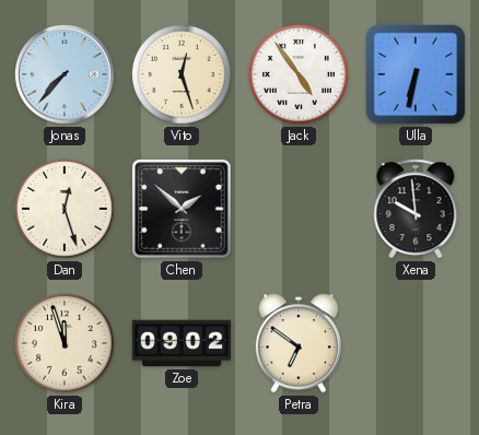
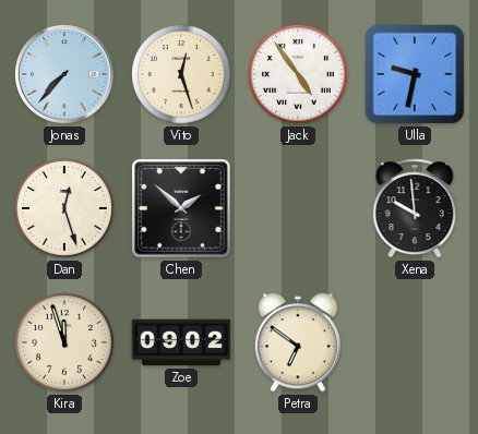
Ulla: 6:32 -> 9:32
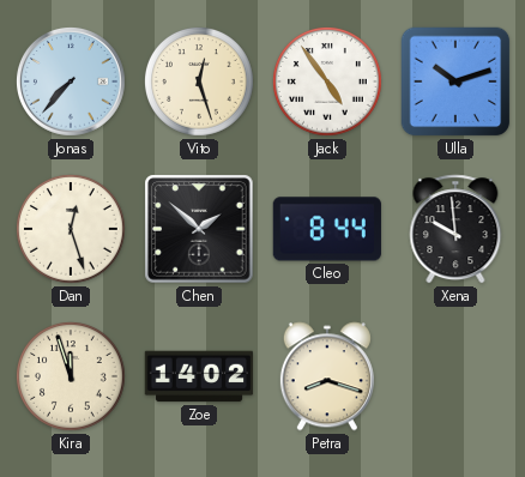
Ulla: 9:32 -> 10:12
Cleo: none -> 8:44
Zoe: 09:02 -> 14:02
Petra: 6:51 -> 8:18
